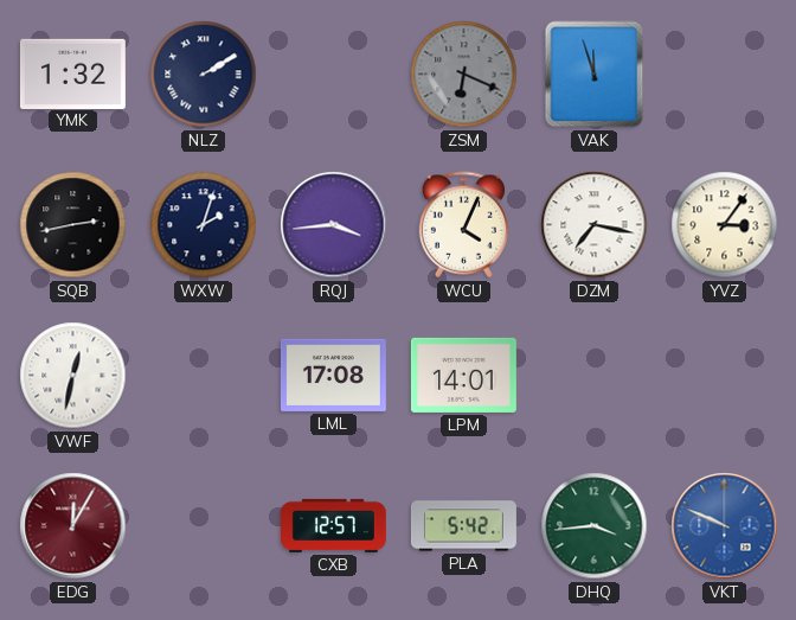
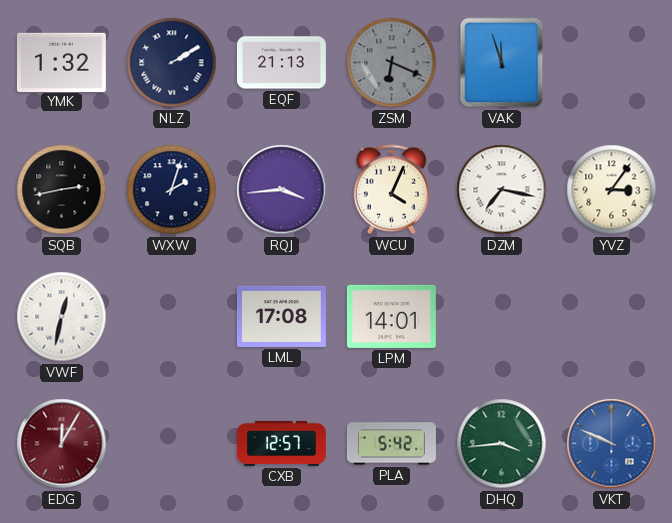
EQF: none -> 21:13
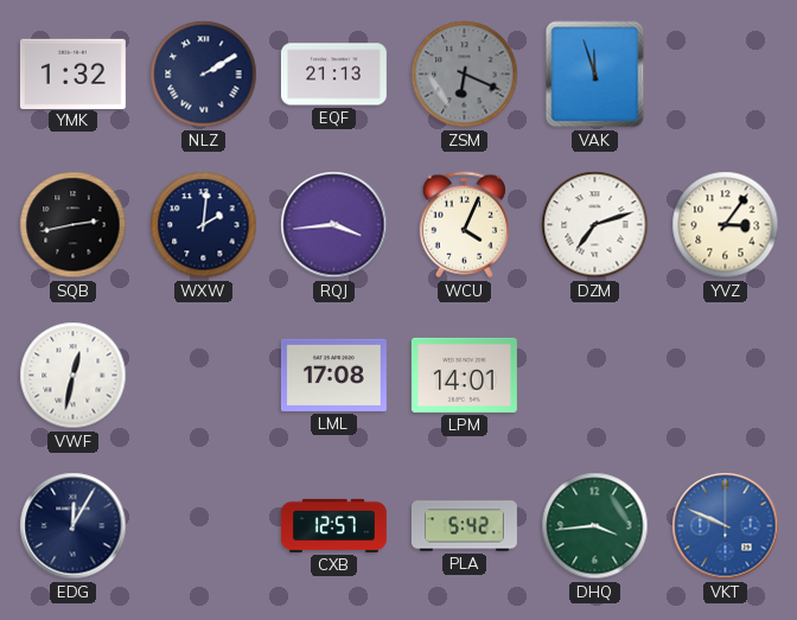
WXW: 2:03 -> 2:01
DZM: 7:17 -> 7:12
EDG dial: burgundy -> navy
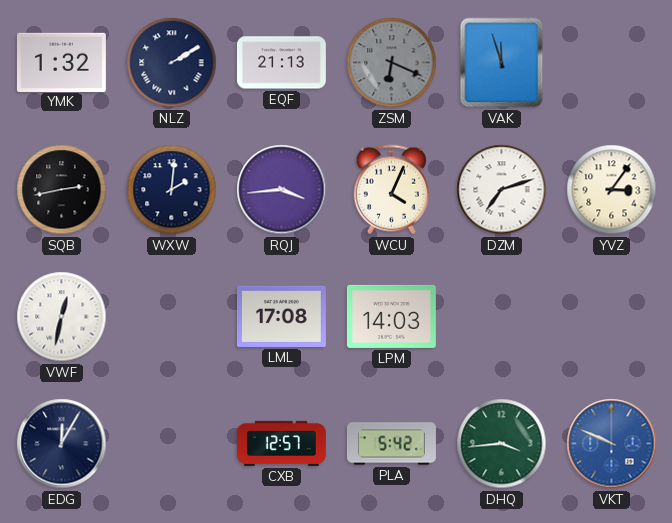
LPM: 14:01 -> 14:03
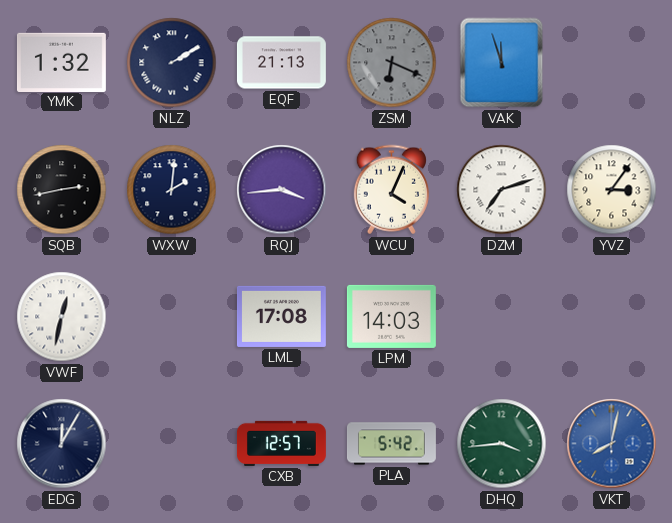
VKT: 9:49 -> 8:02
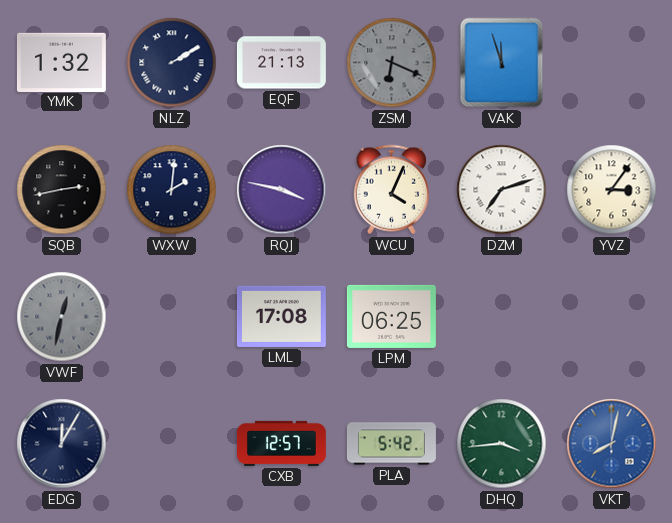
RQJ: 3:44 -> 3:47
VWF dial: white -> grey
LPM: 14:03 -> 06:25
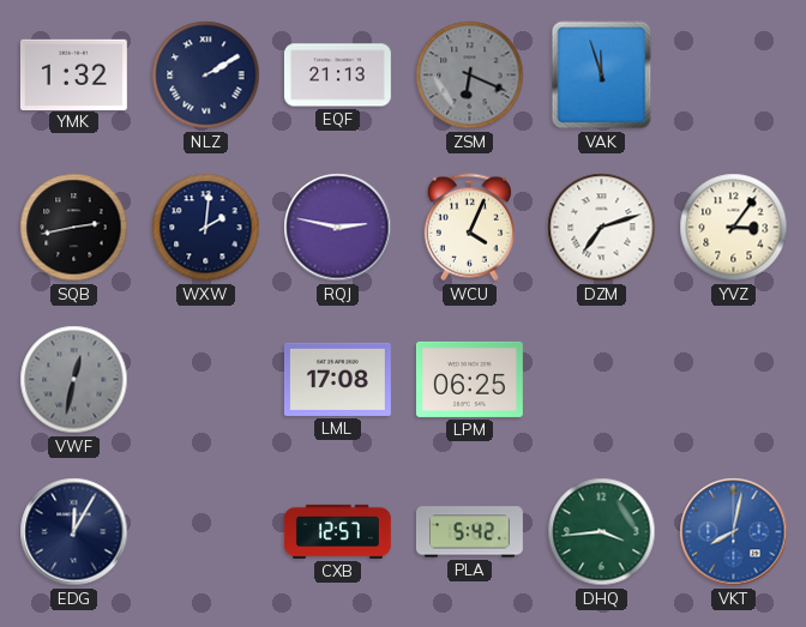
RQJ: 3:47 -> 2:47
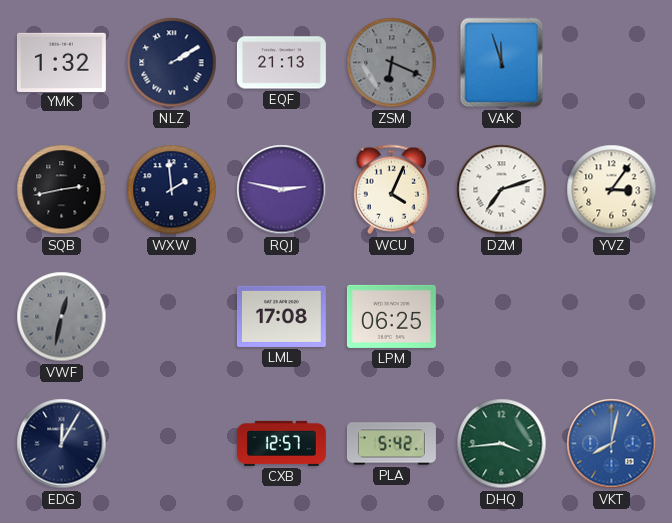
WXW: 2:01 -> 1:59
